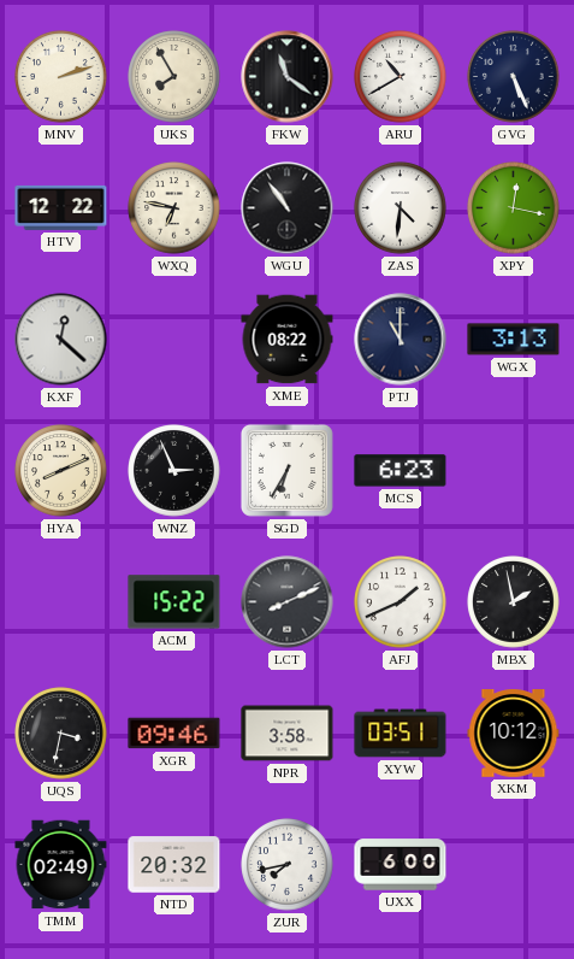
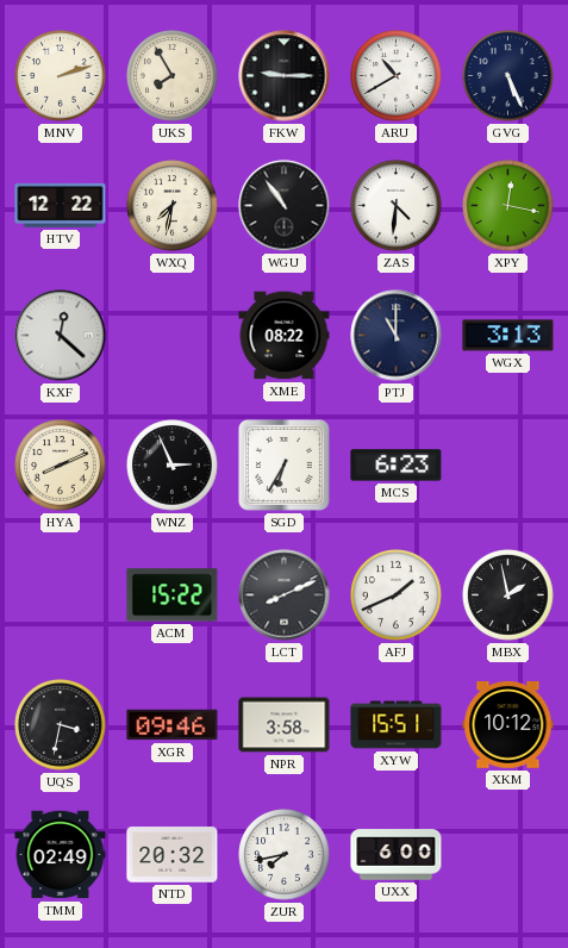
FKW: 11:21 -> 9:15
WXQ: 6:47 -> 7:32
XYW: 03:51 -> 15:51
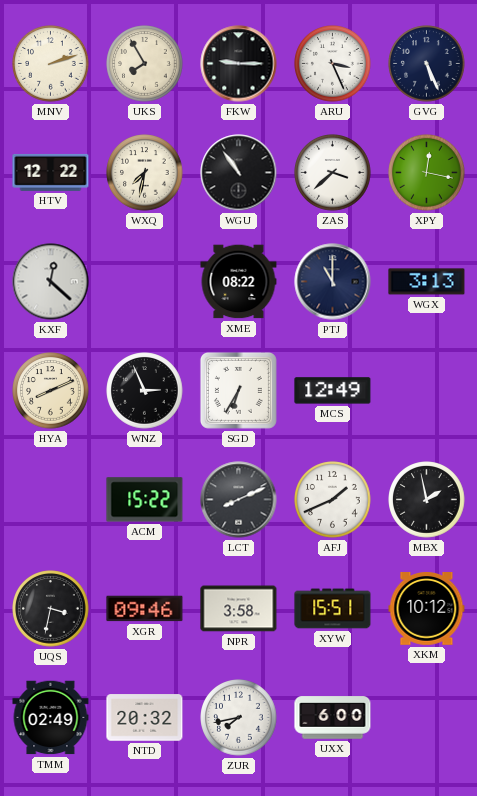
ARU: 10:40 -> 3:26
ZAS: 4:31 -> 3:38
MCS: 6:23 -> 12:49
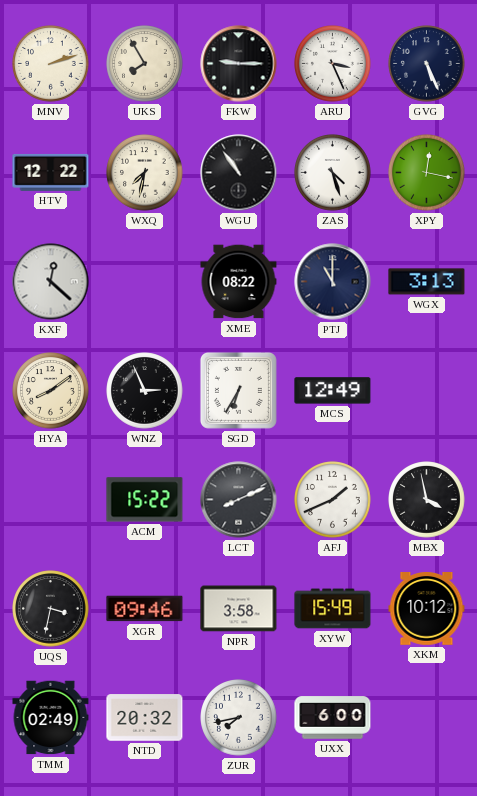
ZAS: 3:38 -> 4:27
HYA: 8:11 -> 8:09
MBX: 1:58 -> 3:58
XYW: 15:51 -> 15:49
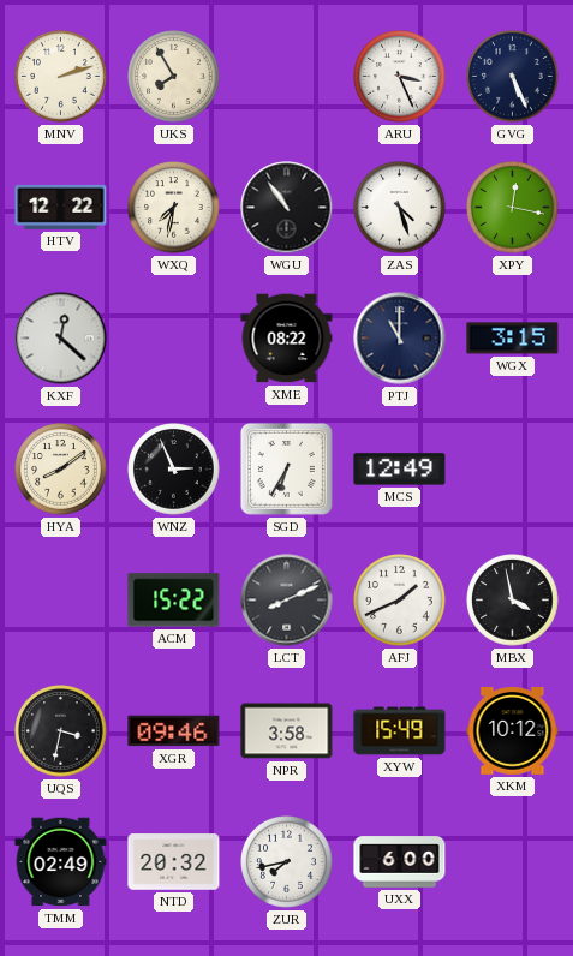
FKW: 9:15 -> none
WGX: 3:13 -> 3:15
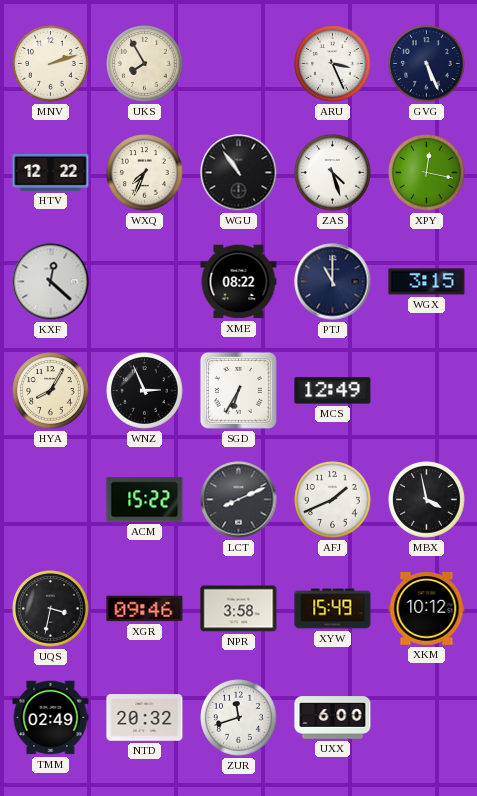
WXQ: 7:32 -> 7:34
HYA: 8:09 -> 8:05
ZUR: 7:43 -> 11:42
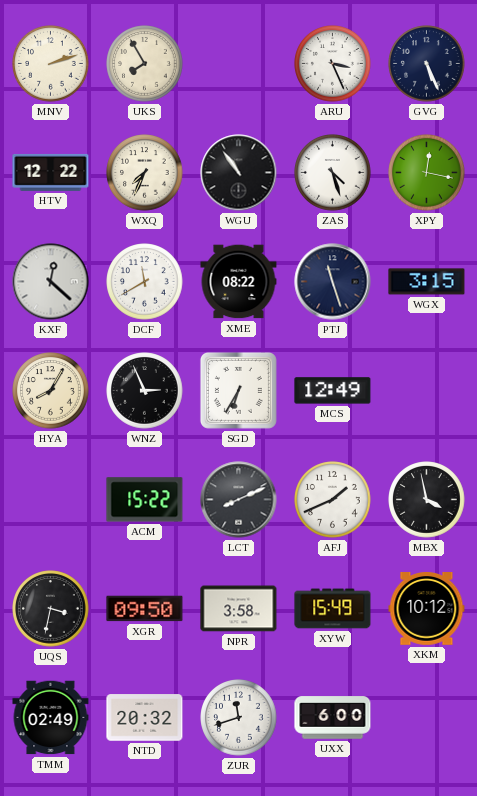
DCF: none -> 11:40
PTJ: 11:00 -> 11:27
XGR: 09:46 -> 09:50
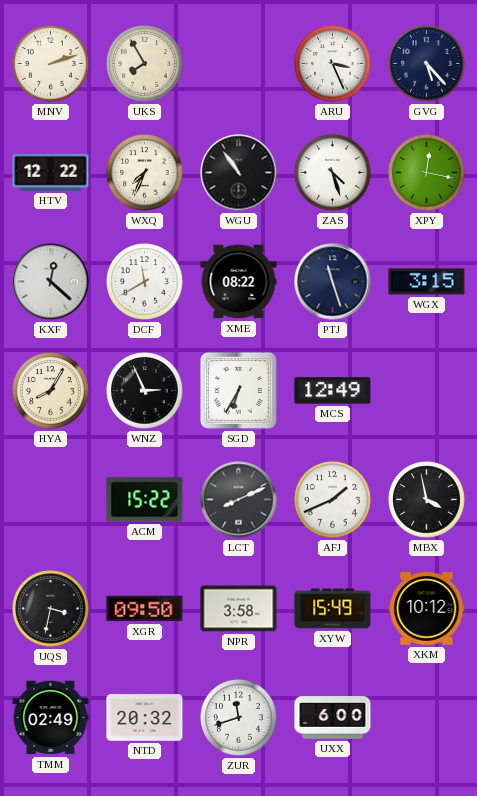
GVG: 5:26 -> 5:23
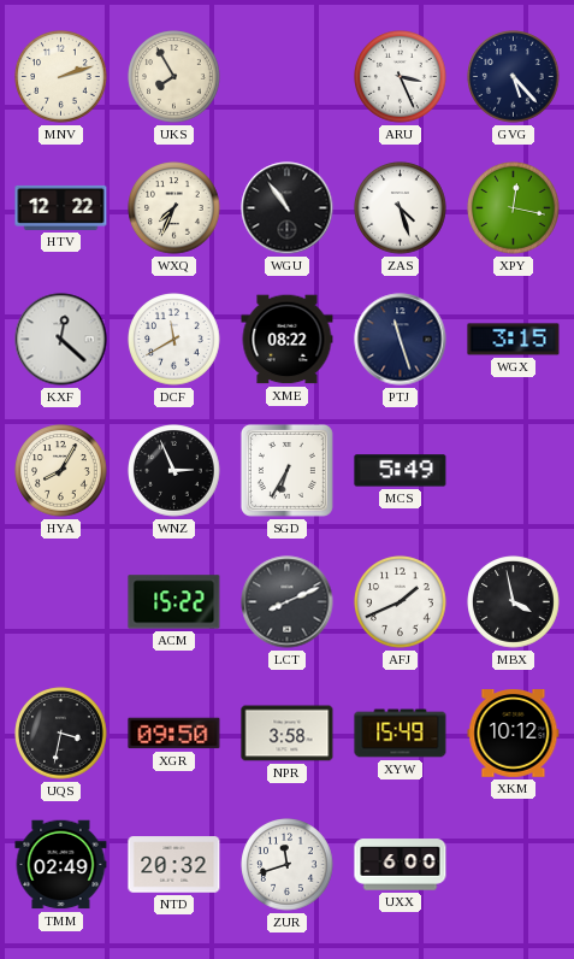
MCS: 12:49 -> 5:49
